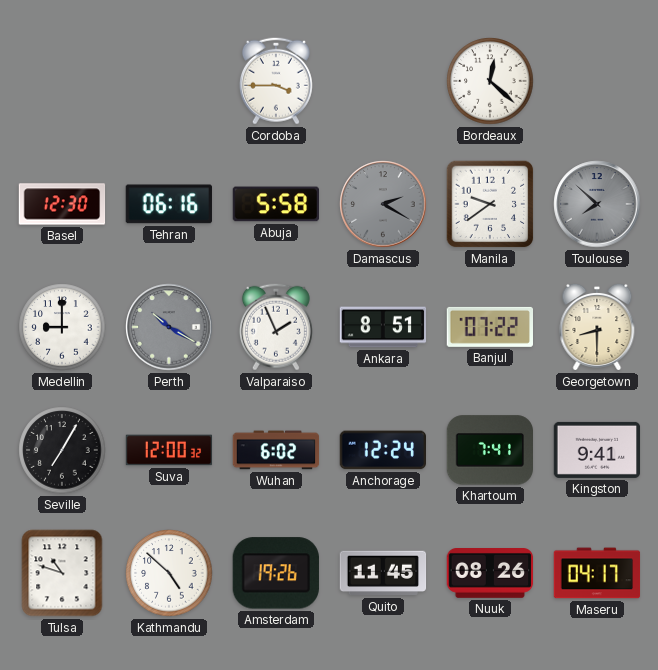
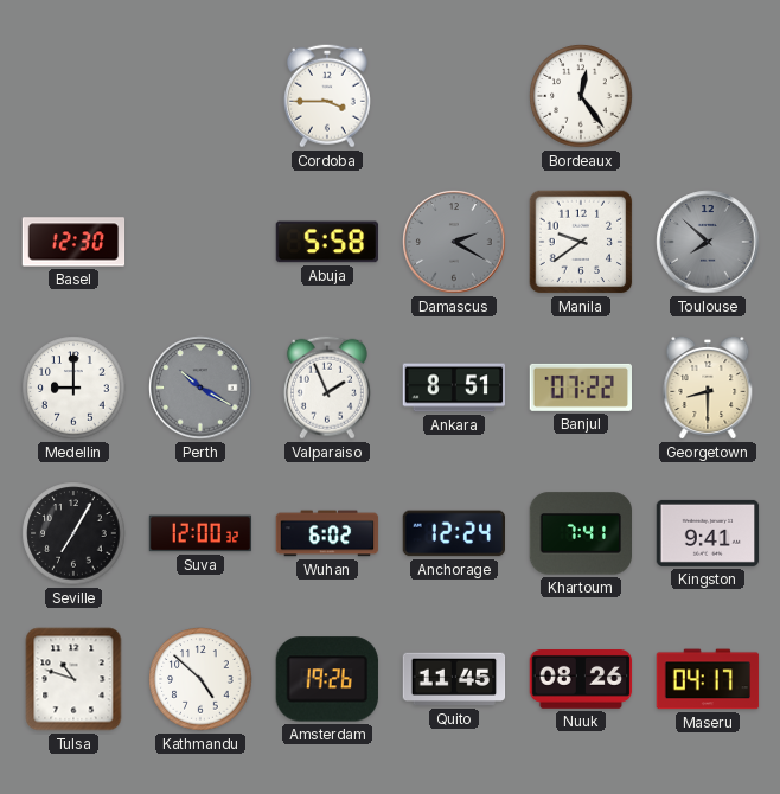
Bordeaux: 12:22 -> 12:24
Tehran: 06:16 -> none
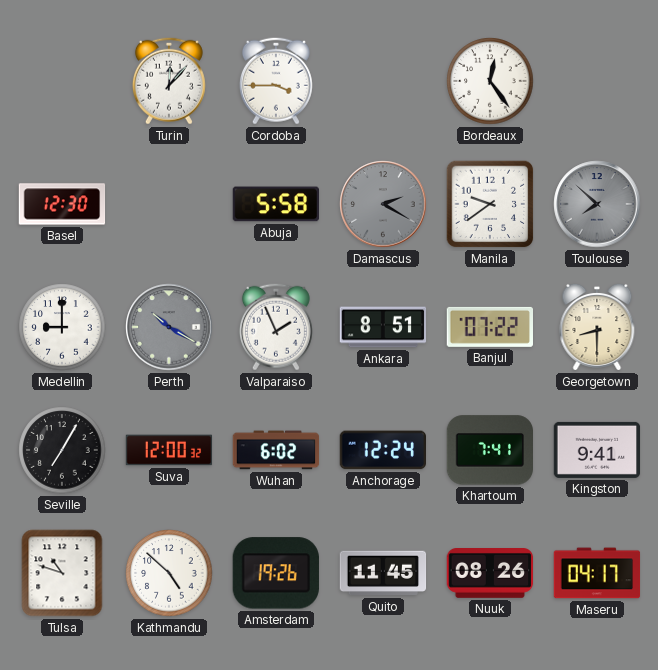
Turin: none -> 12:07
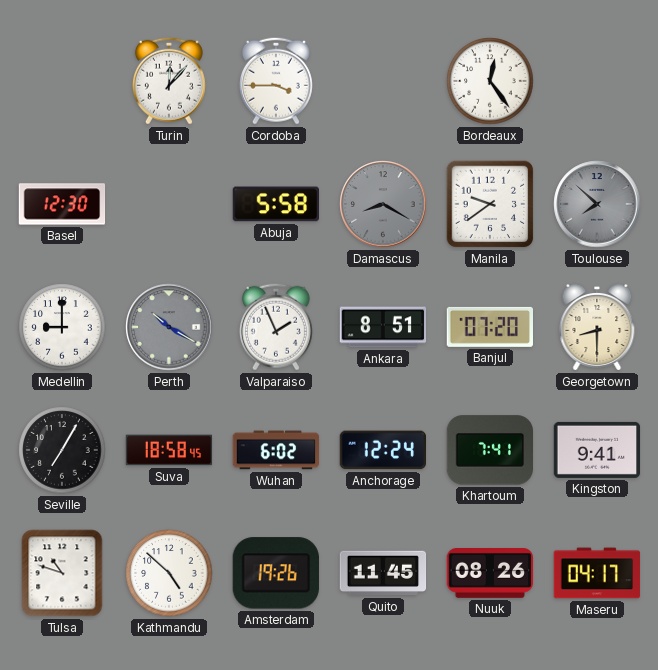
Damascus: 2:20 -> 8:20
Banjul: 07:22 -> 07:20
Suva: 12:00 -> 18:58
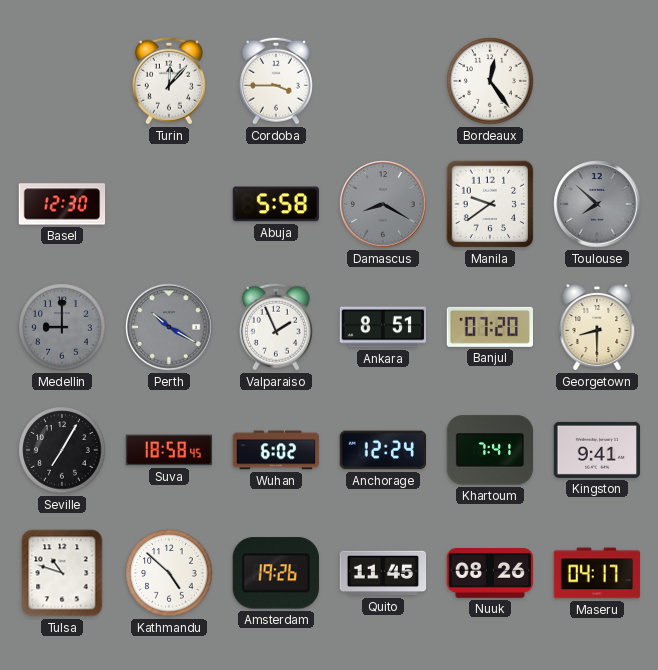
Medellin dial: white -> grey
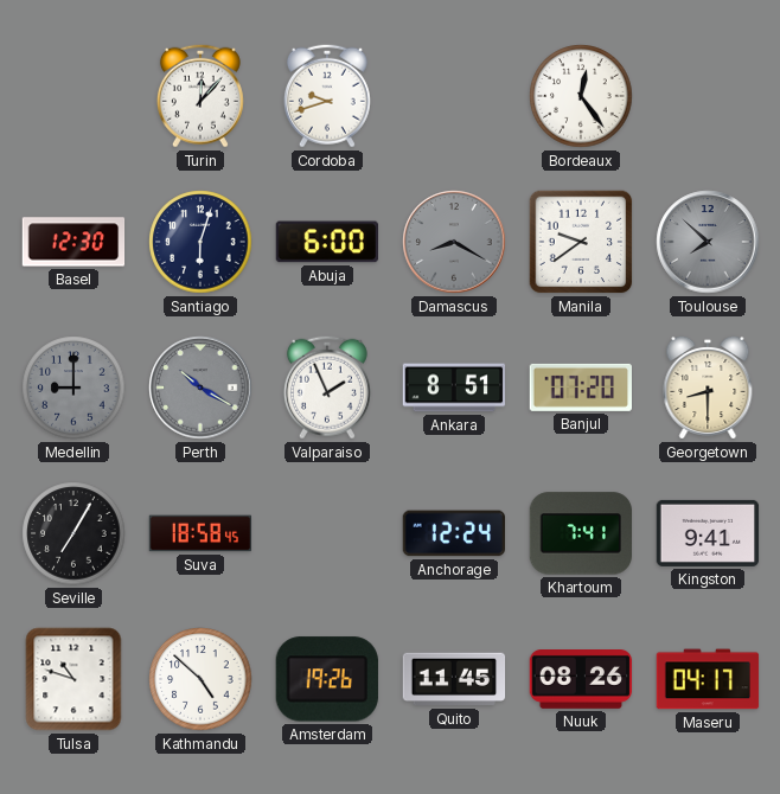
Cordoba: 3:45 -> 9:42
Santiago: none -> 6:03
Abuja: 5:58 -> 6:00
Wuhan: 6:02 -> none
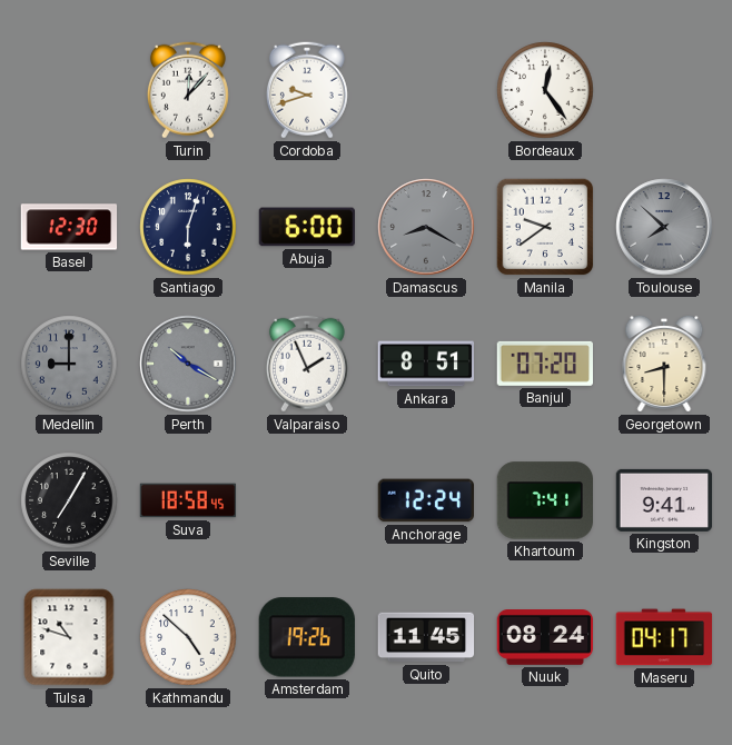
Nuuk: 08:26 -> 08:24
